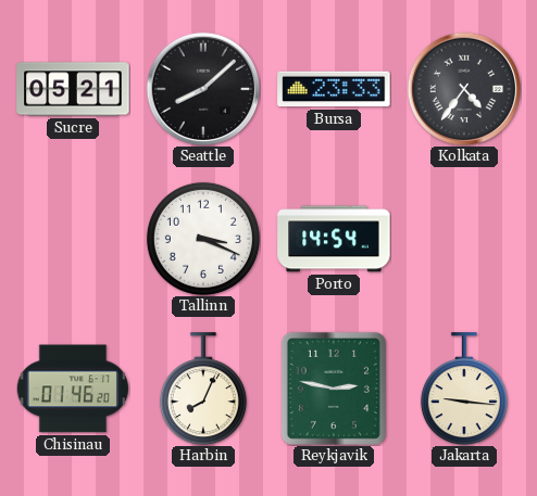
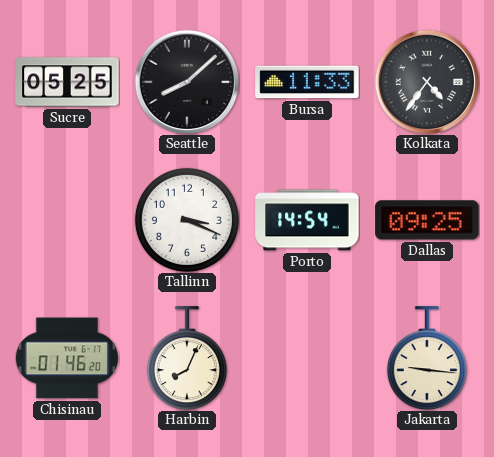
Sucre: 05:21 -> 05:25
Bursa: 23:33 -> 11:33
Dallas: none -> 09:25
Reykjavik: 2:47 -> none
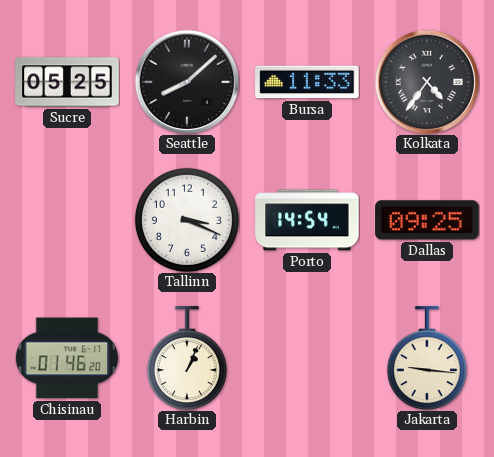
Harbin: 8:04 -> 1:04
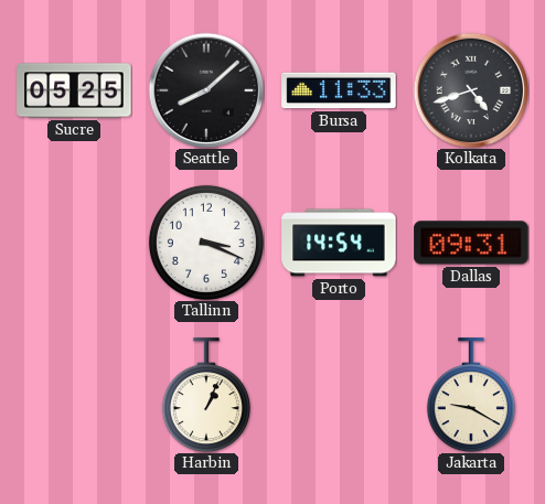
Kolkata: 4:36 -> 4:42
Dallas: 09:25 -> 09:31
Chisinau: 01:46 -> none
Jakarta: 9:16 -> 9:20
